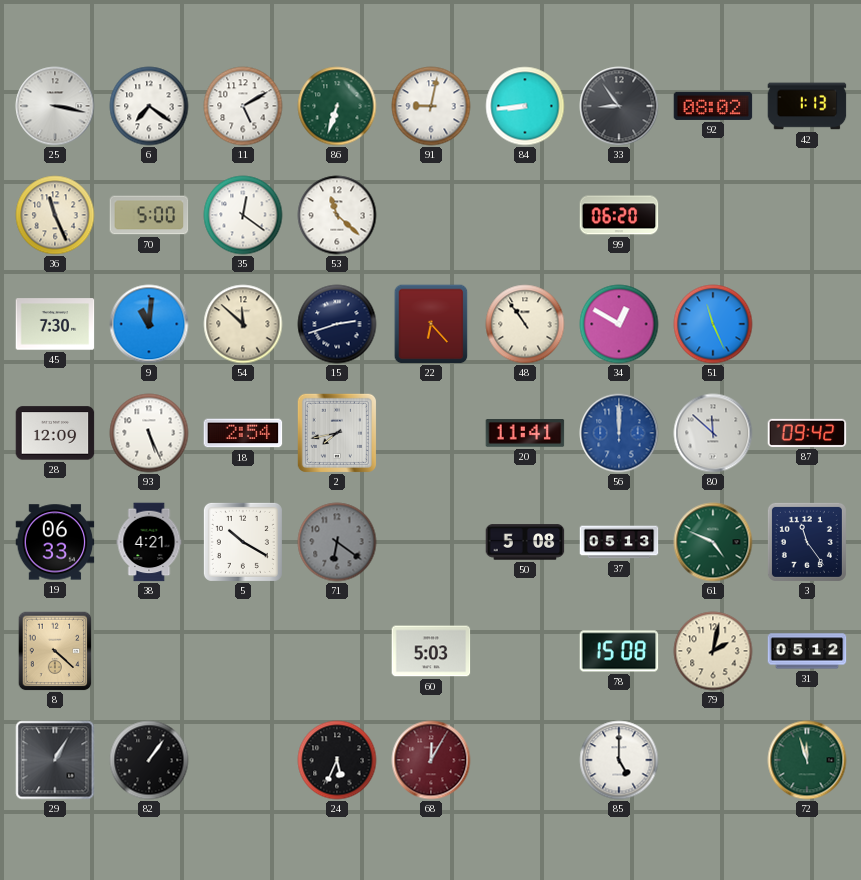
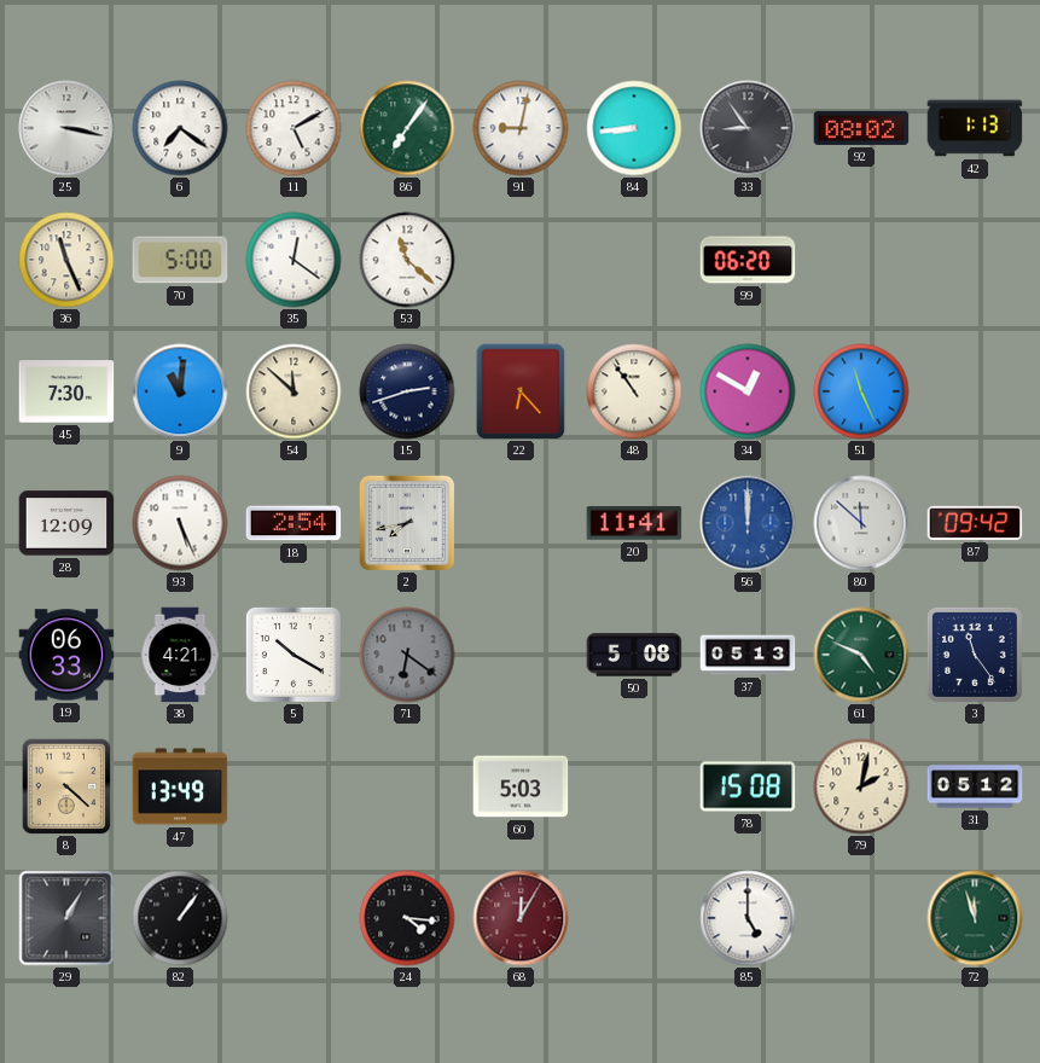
86: 6:33 -> 7:06
47: none -> 13:49
24: 5:34 -> 4:16
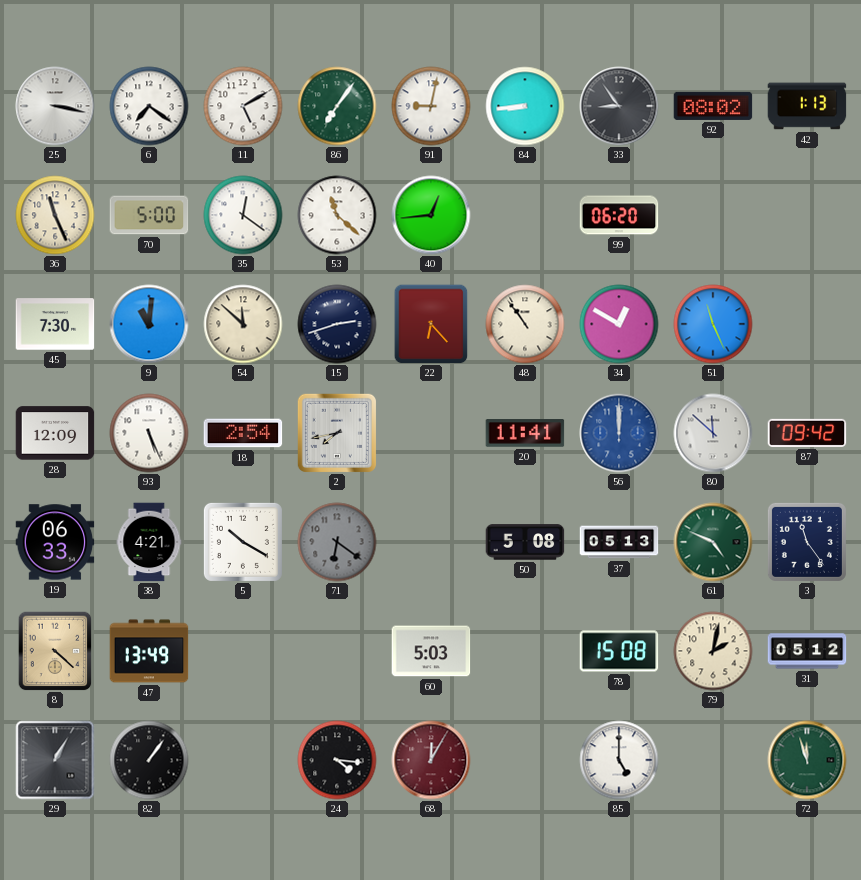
40: none -> 12:44
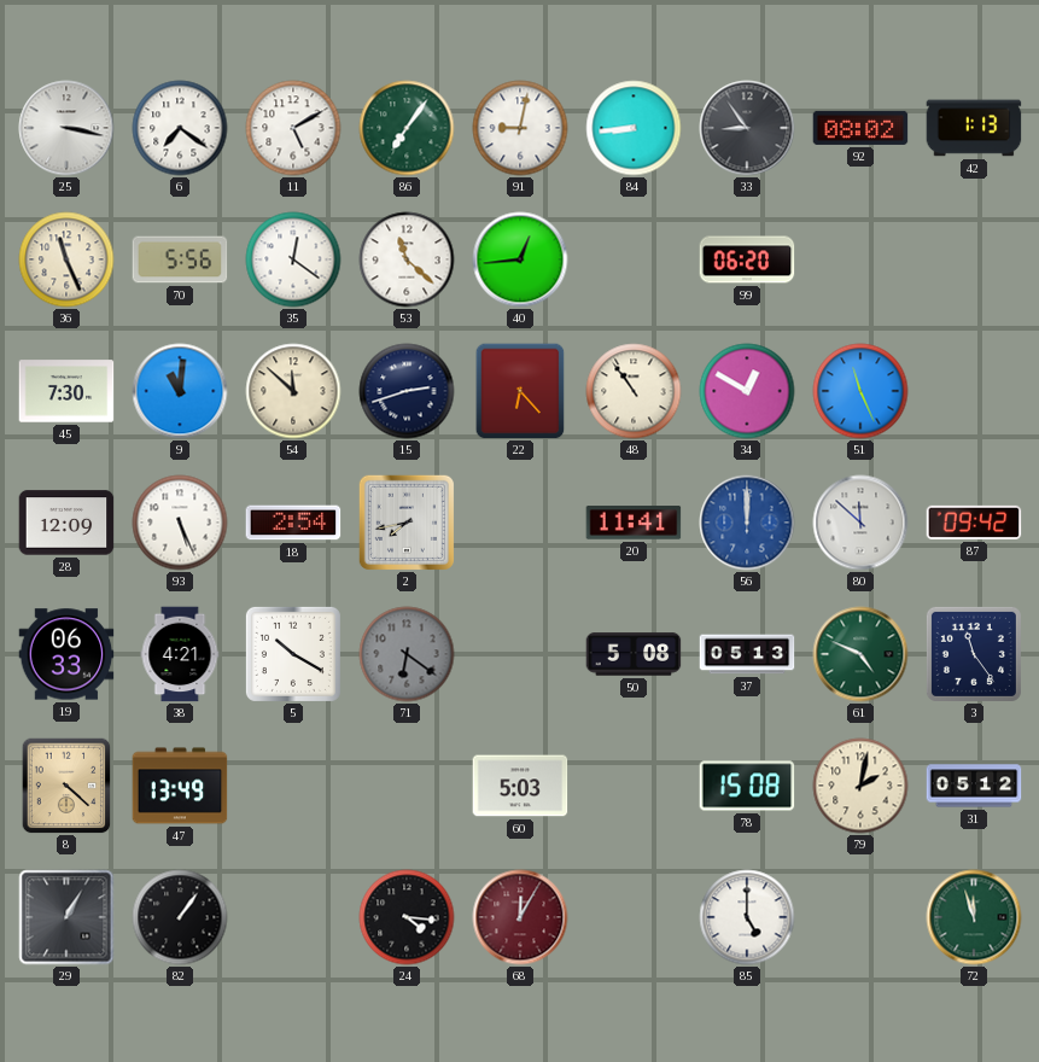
70: 5:00 -> 5:56
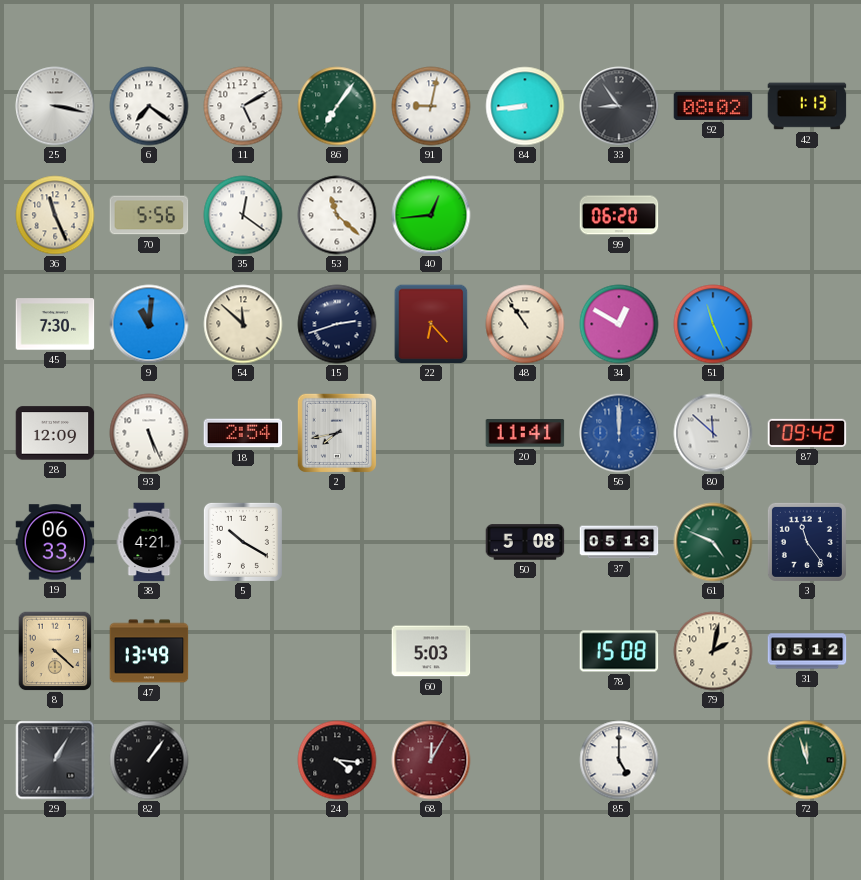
71: 6:21 -> none
